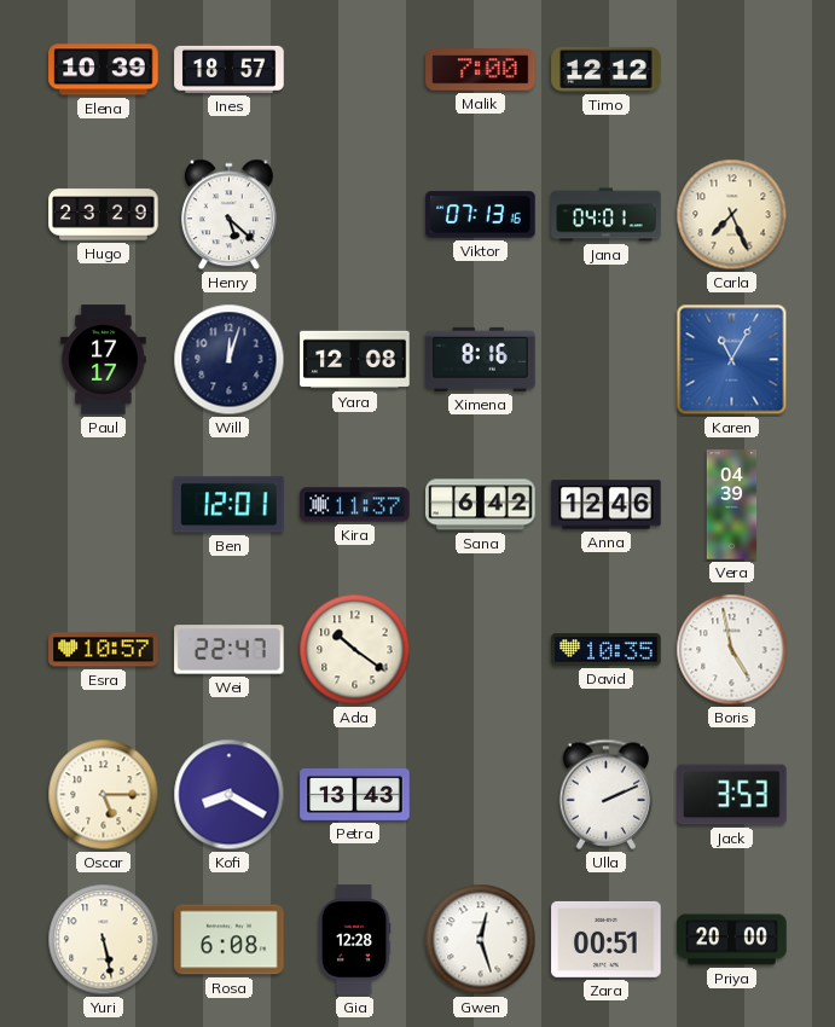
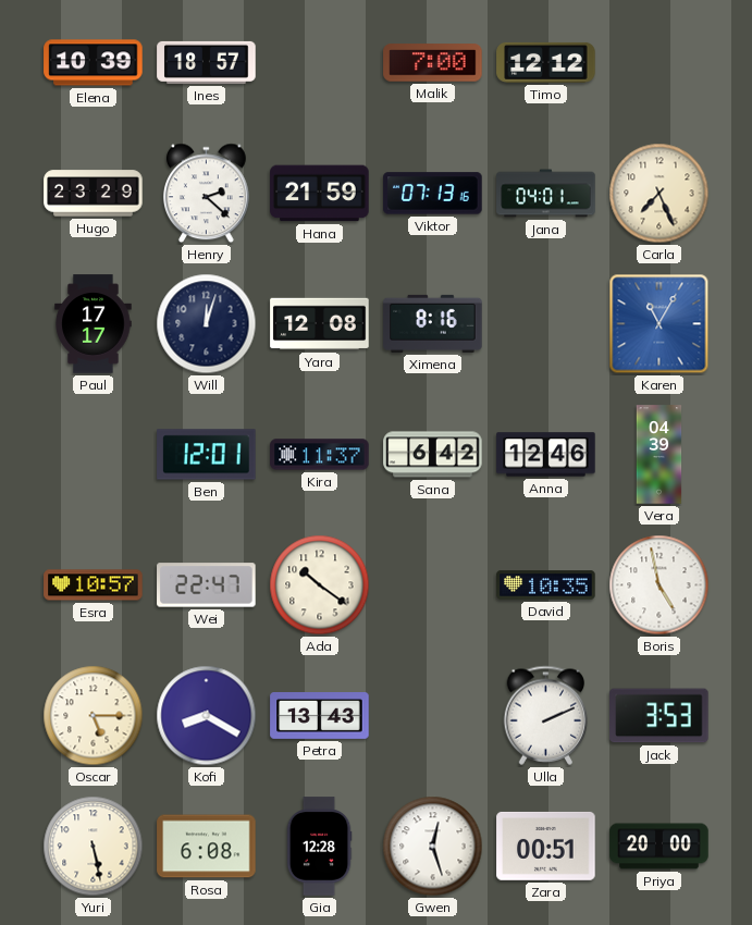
Henry: 5:22 -> 2:22
Hana: none -> 21:59
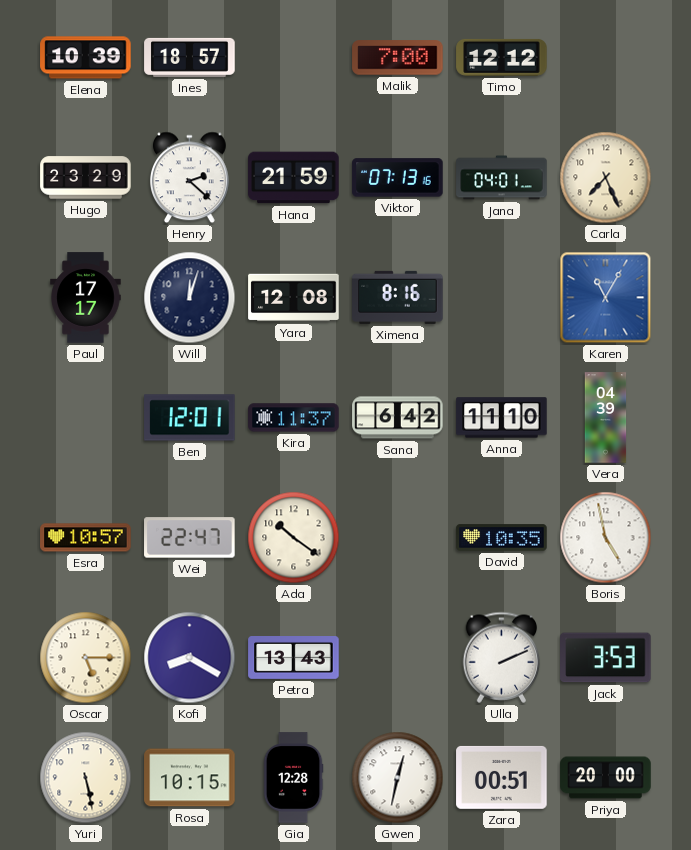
Anna: 12:46 -> 11:10
Rosa: 6:08 -> 10:15
Gwen: 12:27 -> 12:32
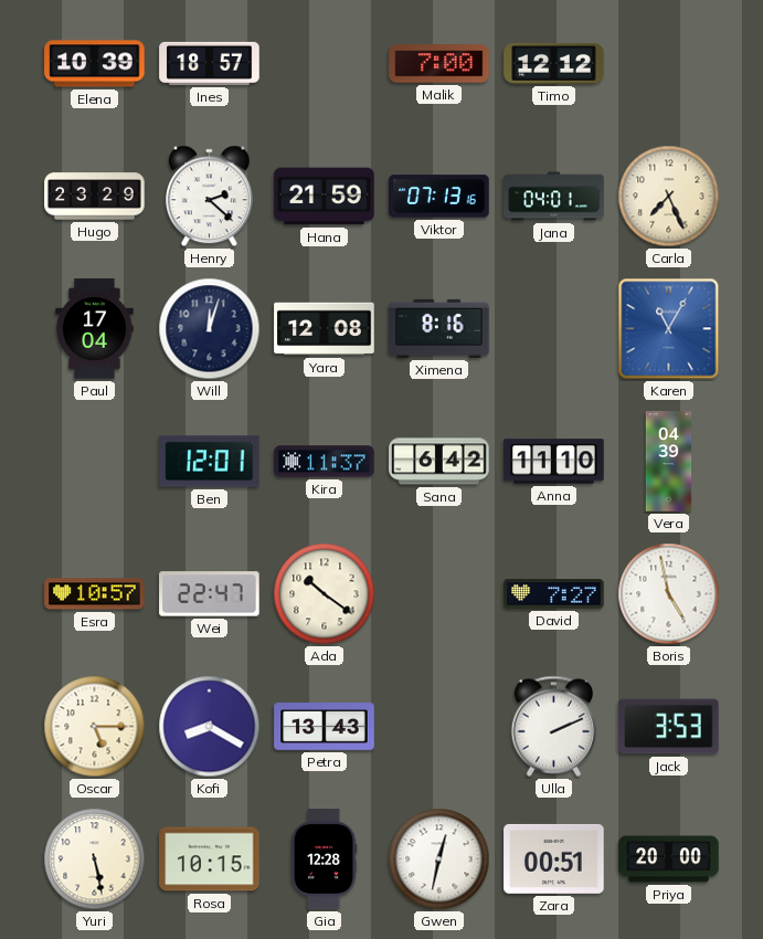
Paul: 17:17 -> 17:04
David: 10:35 -> 7:27
